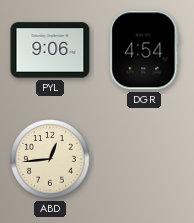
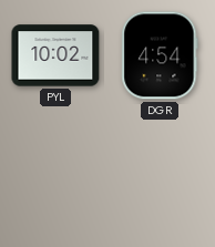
PYL: 9:06 -> 10:02
ABD: 12:44 -> none
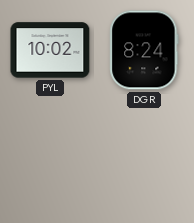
DGR: 4:54 -> 8:24
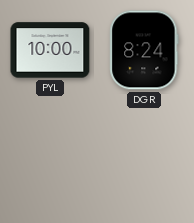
PYL: 10:02 -> 10:00
